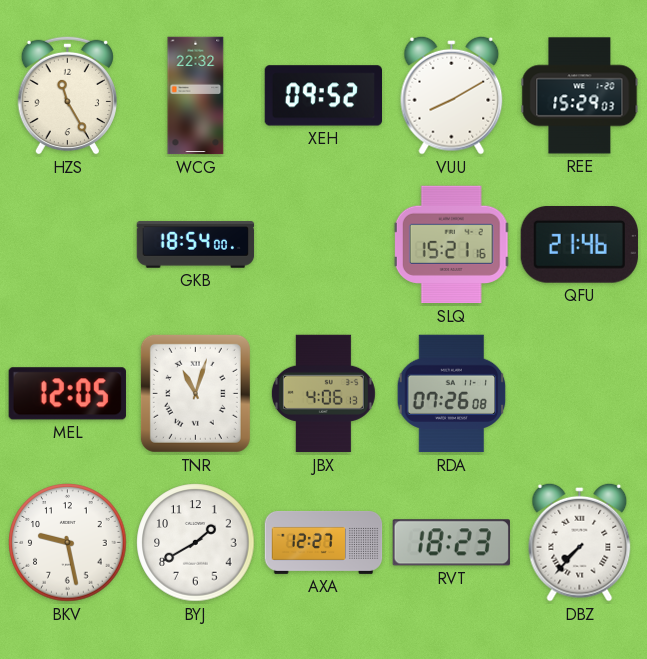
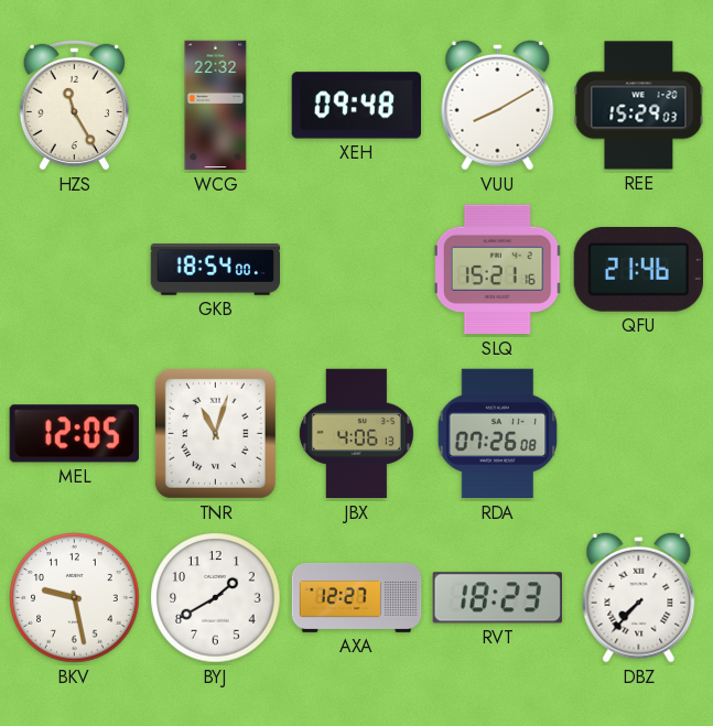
XEH: 09:52 -> 09:48
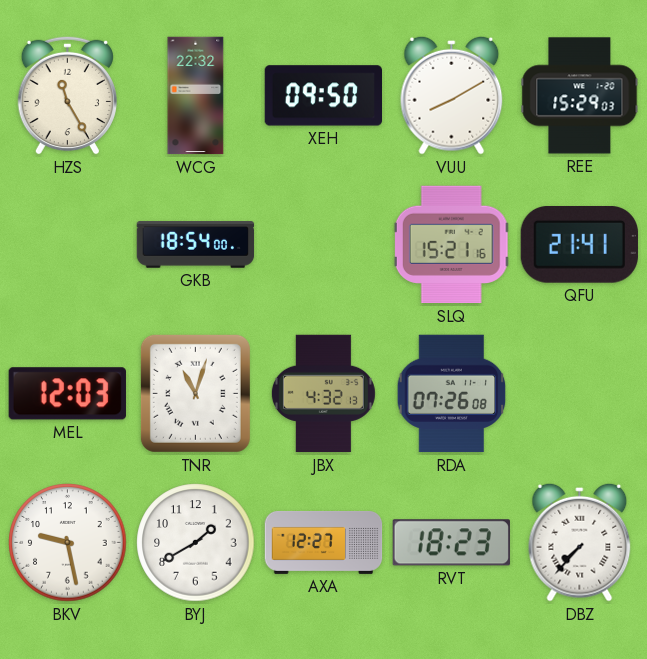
XEH: 09:48 -> 09:50
QFU: 21:46 -> 21:41
MEL: 12:05 -> 12:03
JBX: 4:06 -> 4:32
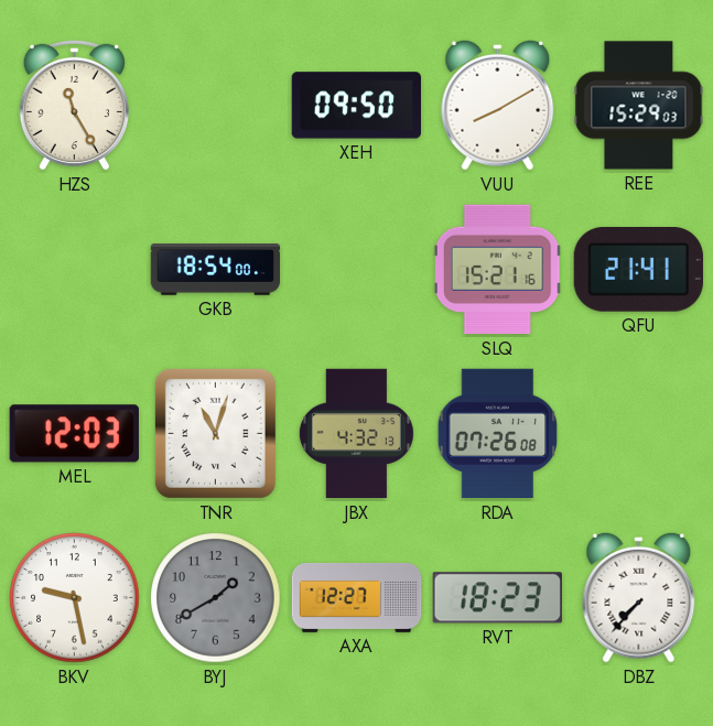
WCG: 22:32 -> none
BYJ dial: white -> grey
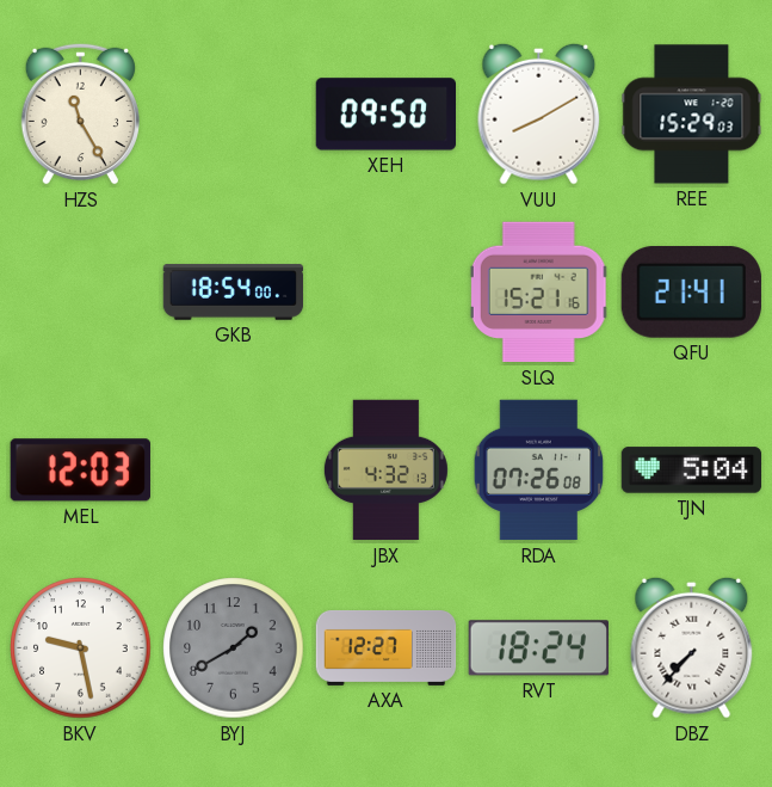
TNR: 11:03 -> none
TJN: none -> 5:04
RVT: 18:23 -> 18:24
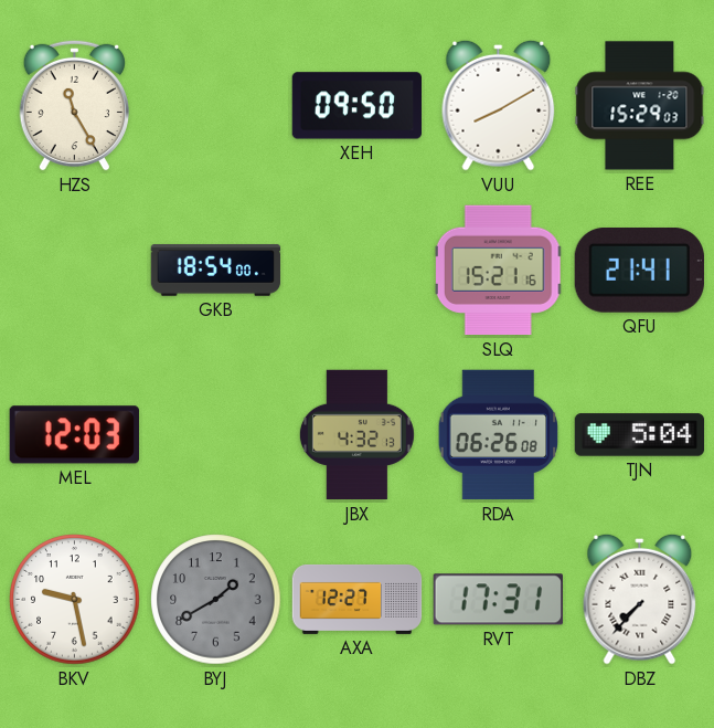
RDA: 07:26 -> 06:26
RVT: 18:24 -> 17:31
